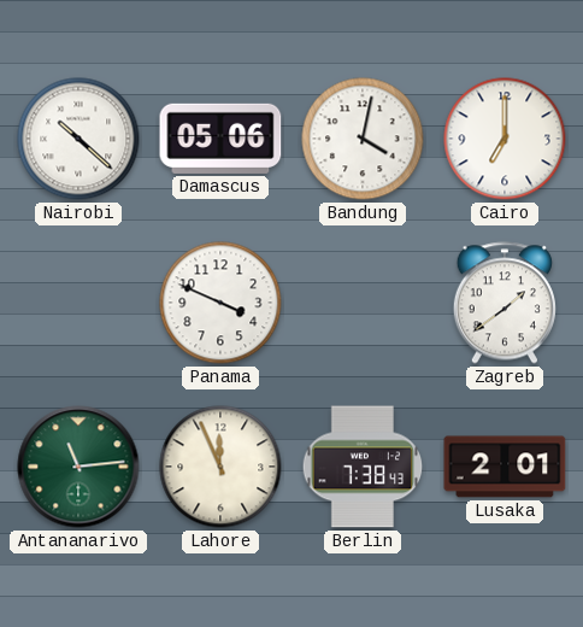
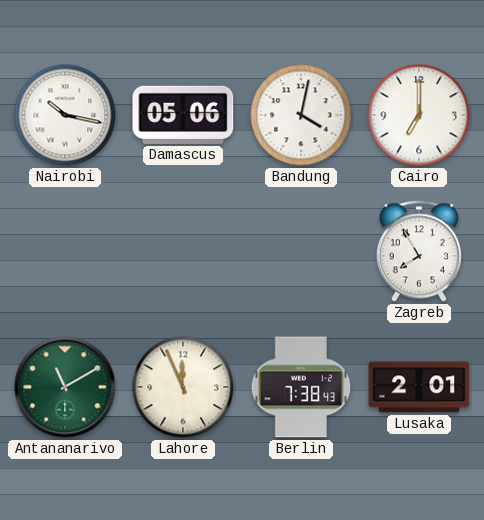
Nairobi: 10:22 -> 10:17
Panama: 3:49 -> none
Zagreb: 1:39 -> 7:55
Antananarivo: 11:14 -> 11:10
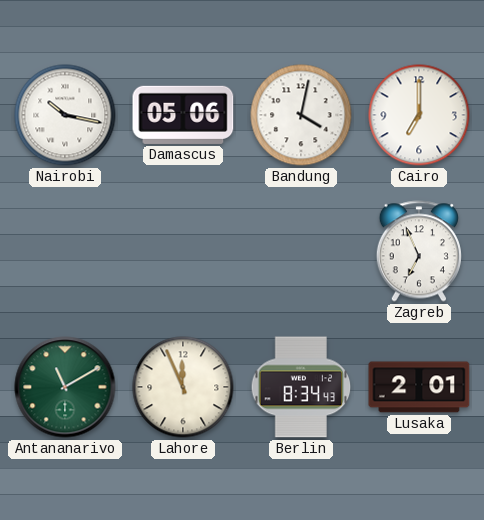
Zagreb: 7:55 -> 6:56
Berlin: 7:38 -> 8:34
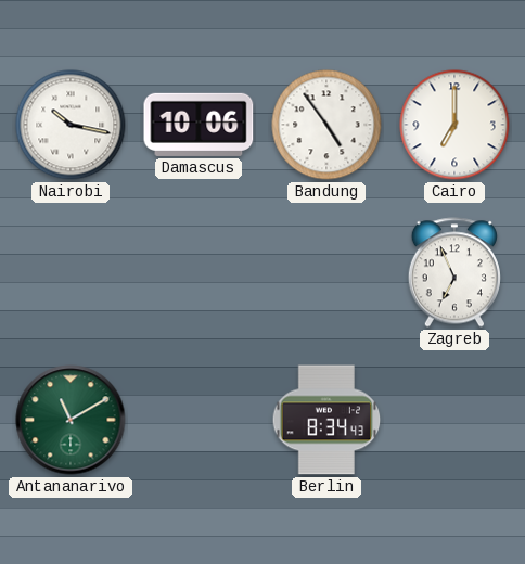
Damascus: 05:06 -> 10:06
Bandung: 4:02 -> 4:54
Lahore: 11:56 -> none
Lusaka: 2:01 -> none
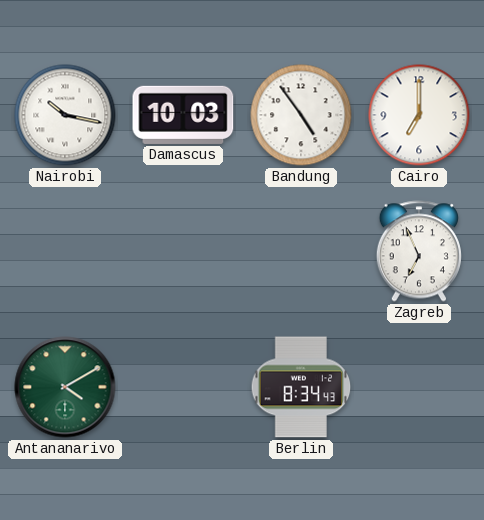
Damascus: 10:06 -> 10:03
Antananarivo: 11:10 -> 4:10
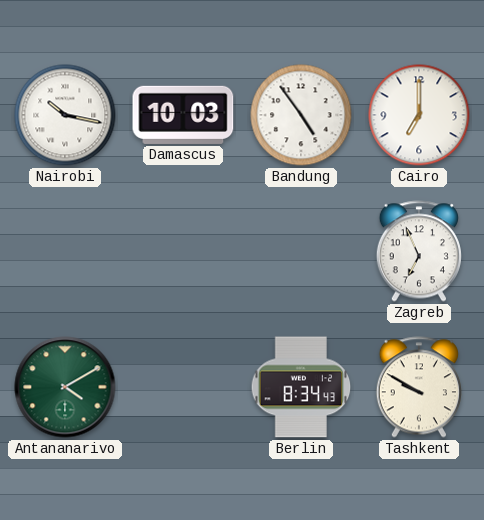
Tashkent: none -> 9:50
